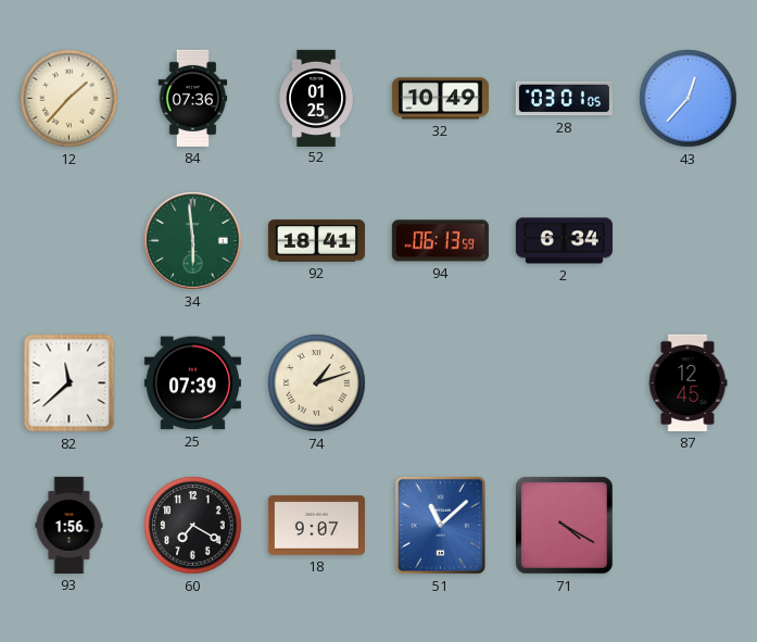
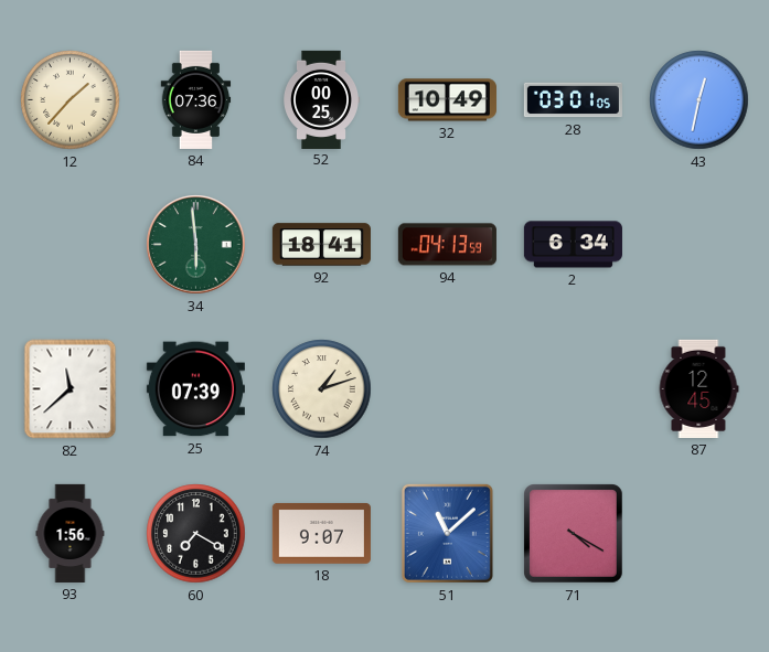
52: 01:25 -> 00:25
43: 12:37 -> 12:32
94: 06:13 -> 04:13
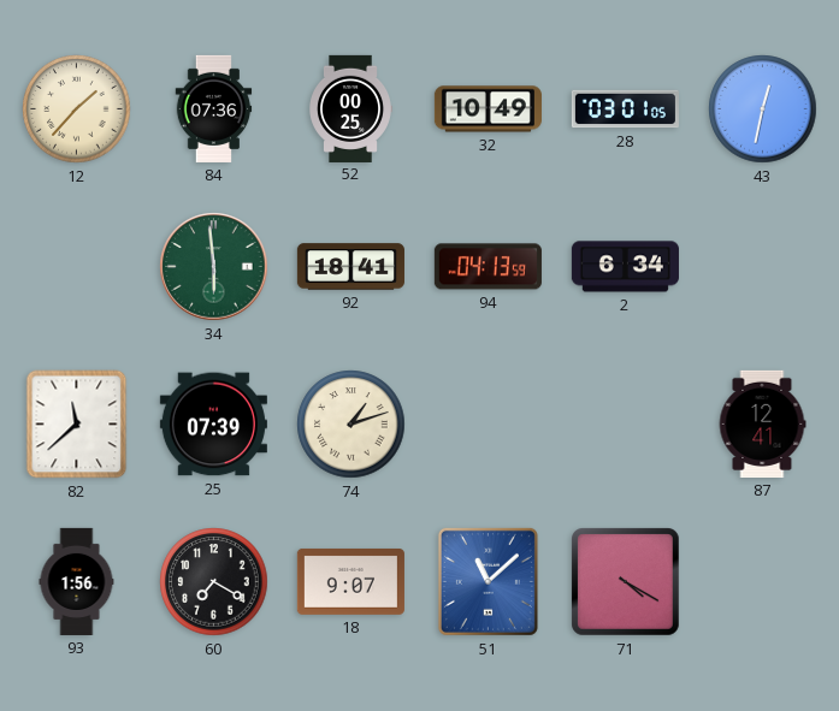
87: 12:45 -> 12:41
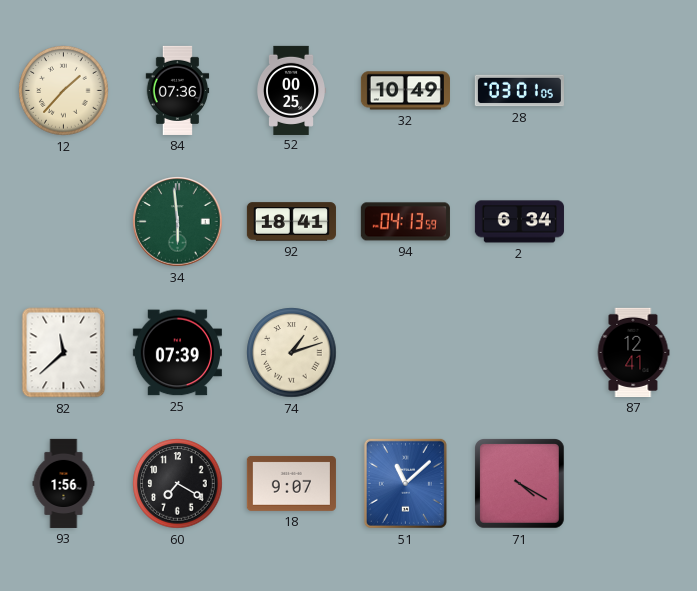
43: 12:32 -> none
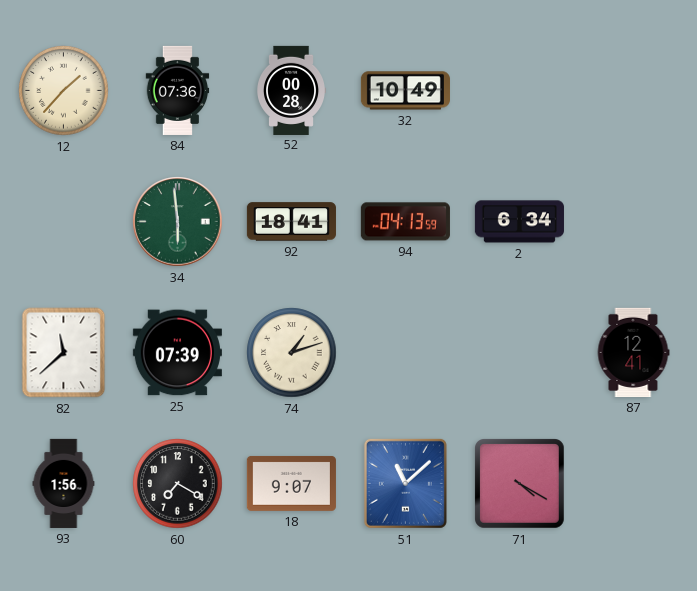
52: 00:25 -> 00:28
28: 03:01 -> none
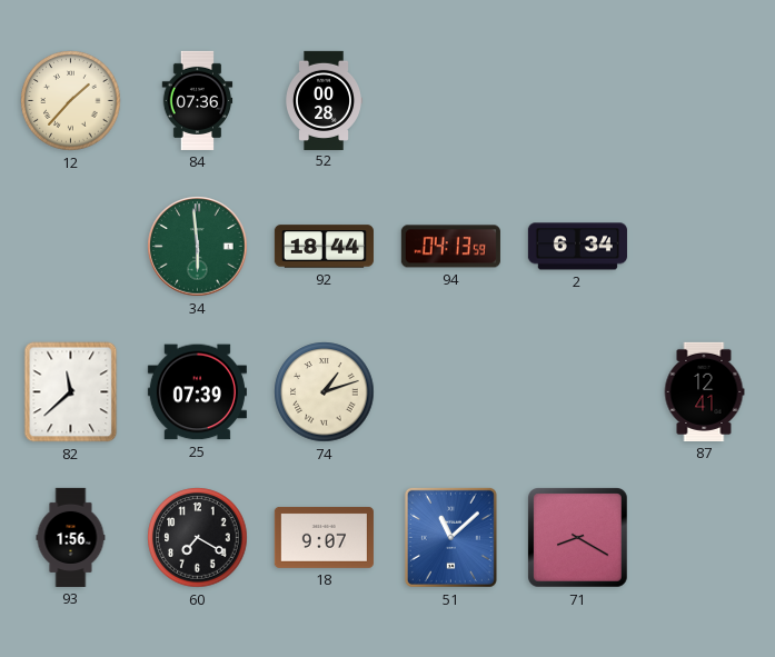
32: 10:49 -> none
92: 18:41 -> 18:44
71: 4:20 -> 8:20
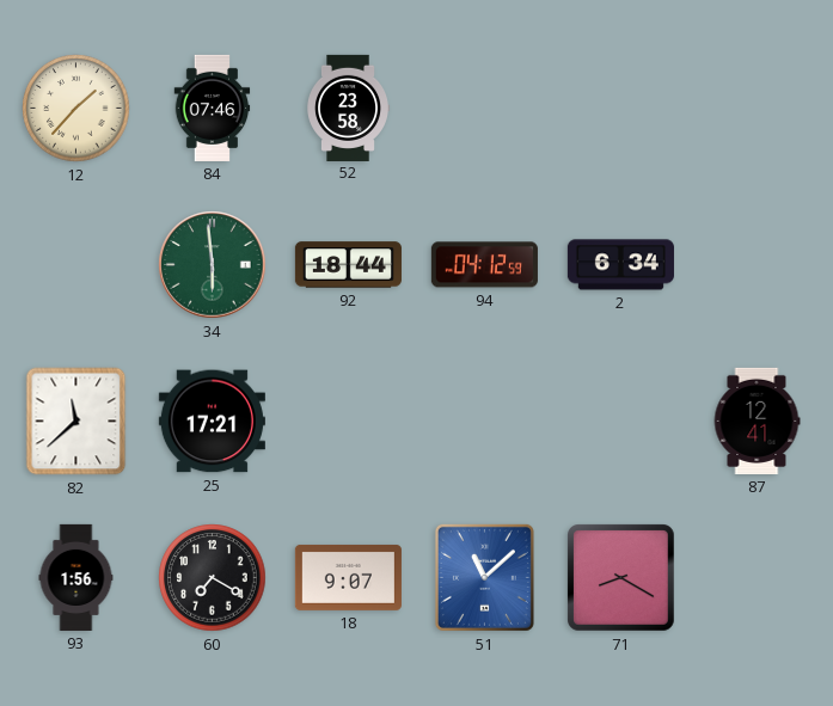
84: 07:36 -> 07:46
52: 00:28 -> 23:58
94: 04:13 -> 04:12
25: 07:39 -> 17:21
74: 1:12 -> none
